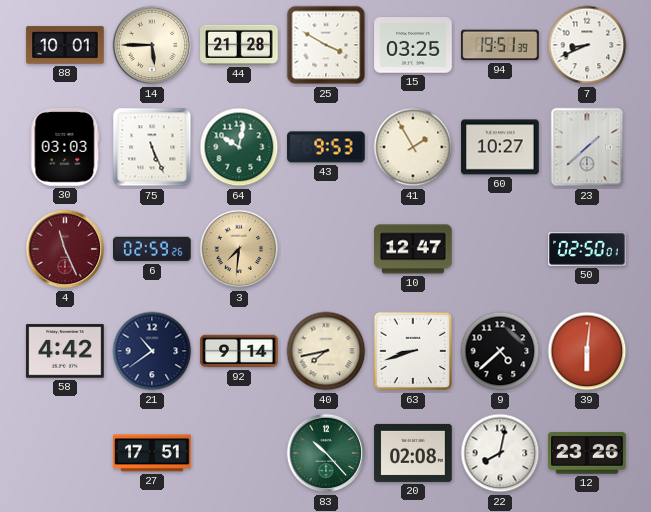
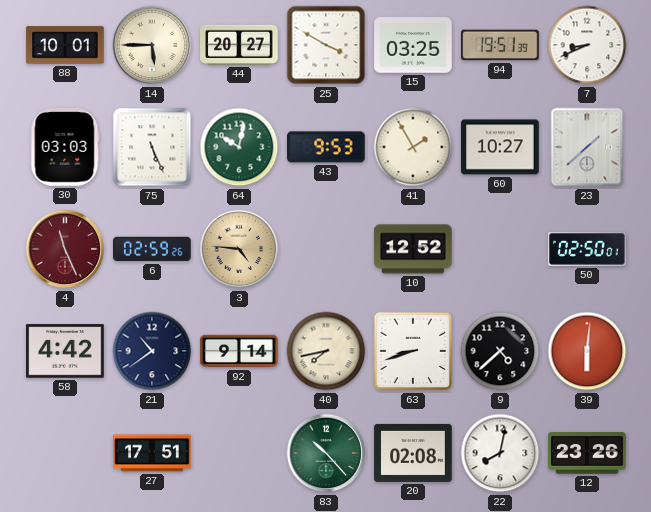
44: 21:28 -> 20:27
3: 7:31 -> 4:46
10: 12:47 -> 12:52
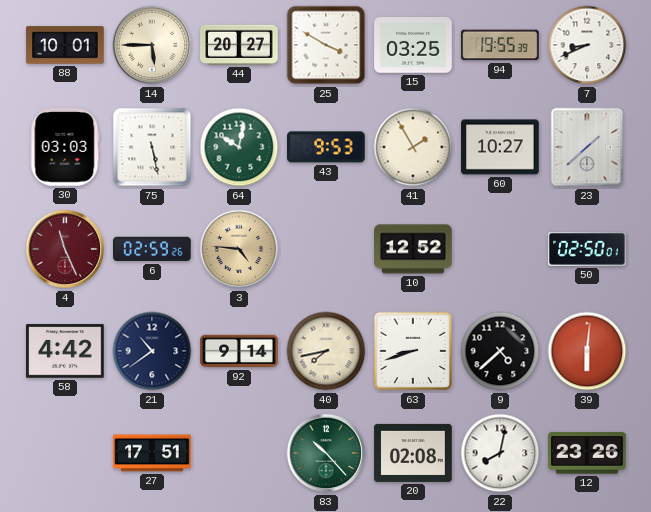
94: 19:51 -> 19:55
75: 5:26 -> 5:28
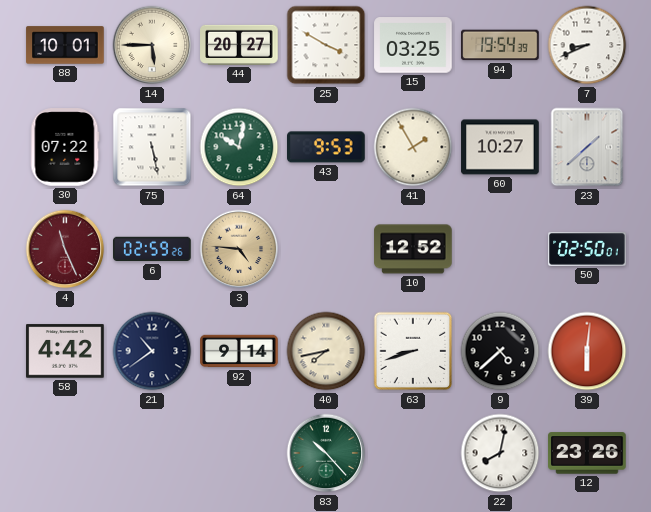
94: 19:55 -> 19:54
30: 03:03 -> 07:22
27: 17:51 -> none
20: 02:08 -> none
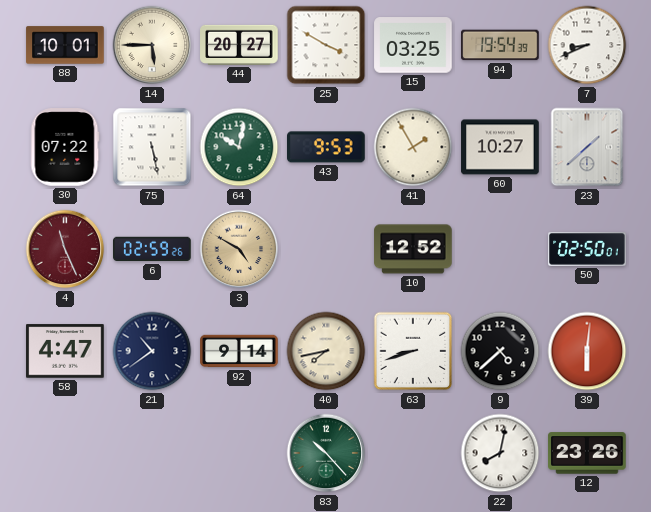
3: 4:46 -> 4:50
58: 4:42 -> 4:47
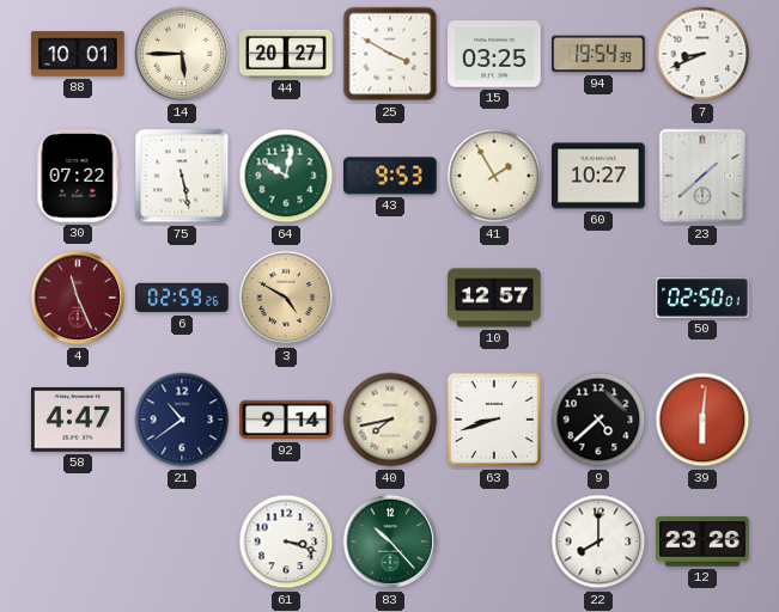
10: 12:52 -> 12:57
61: none -> 3:18
22: 8:02 -> 8:00
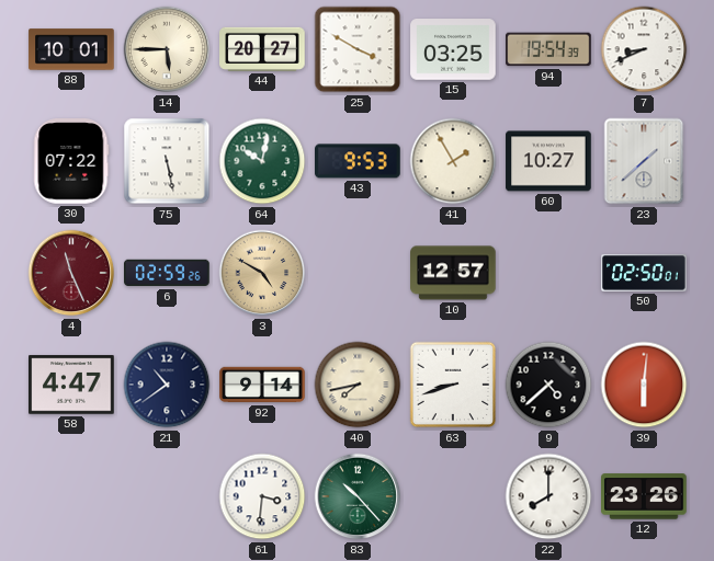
61: 3:18 -> 3:31
